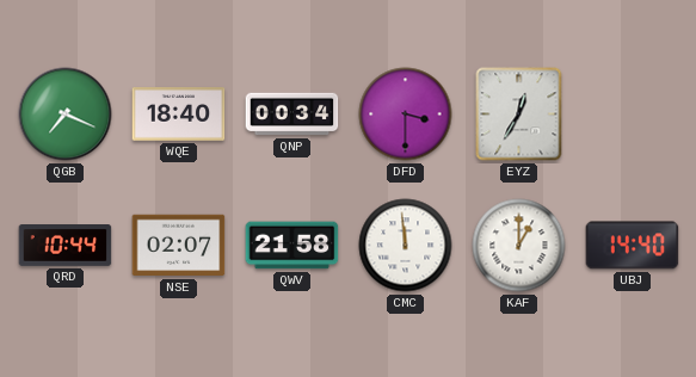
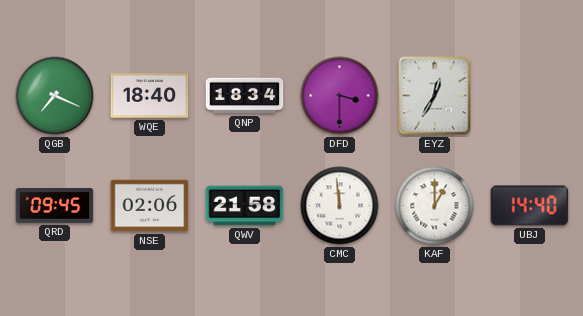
QNP: 00:34 -> 18:34
QRD: 10:44 -> 09:45
NSE: 02:07 -> 02:06
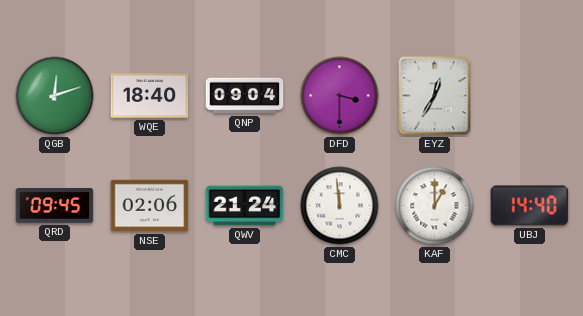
QGB: 7:19 -> 12:12
QNP: 18:34 -> 09:04
QWV: 21:58 -> 21:24
